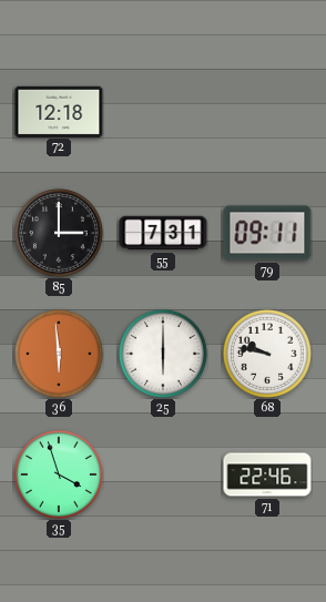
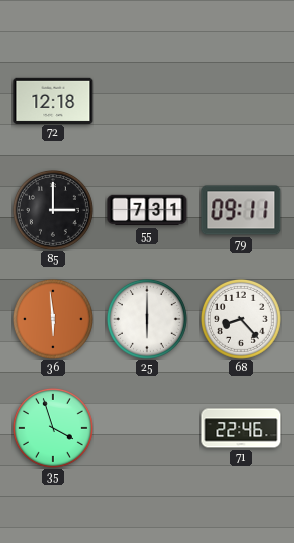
68: 9:47 -> 8:23
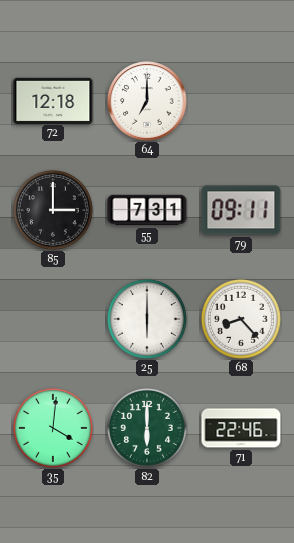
64: none -> 7:00
36: 5:59 -> none
35: 3:57 -> 4:01
82: none -> 6:00
